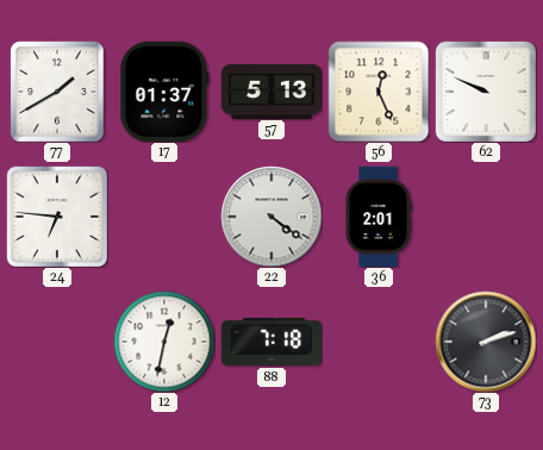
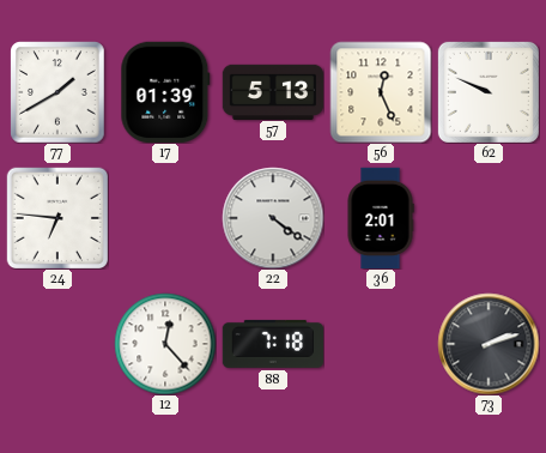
17: 01:37 -> 01:39
12: 12:32 -> 12:23
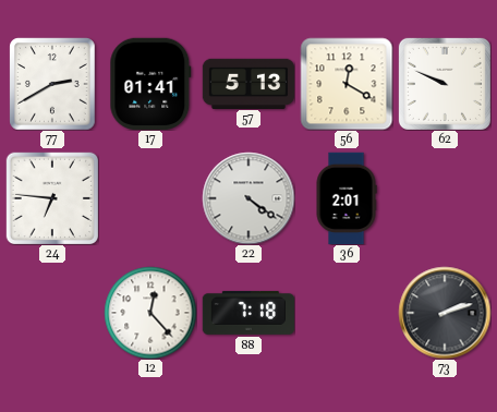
77: 1:40 -> 2:40
17: 01:39 -> 01:41
56: 12:26 -> 12:20
